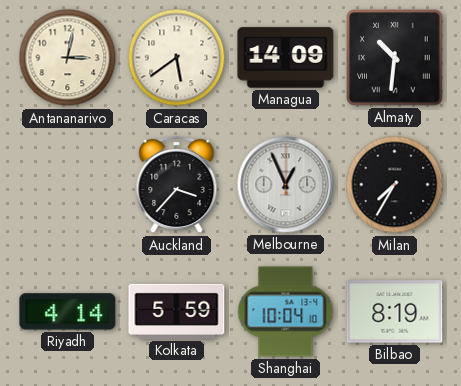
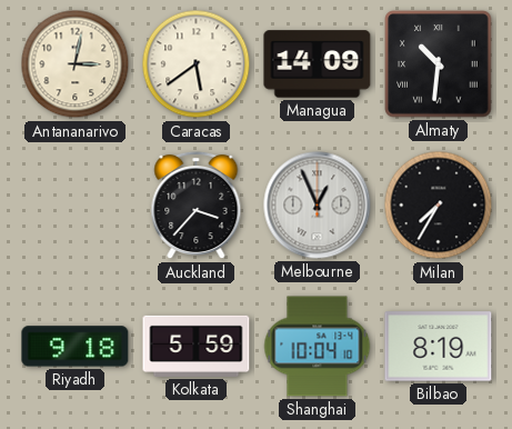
Riyadh: 4:14 -> 9:18
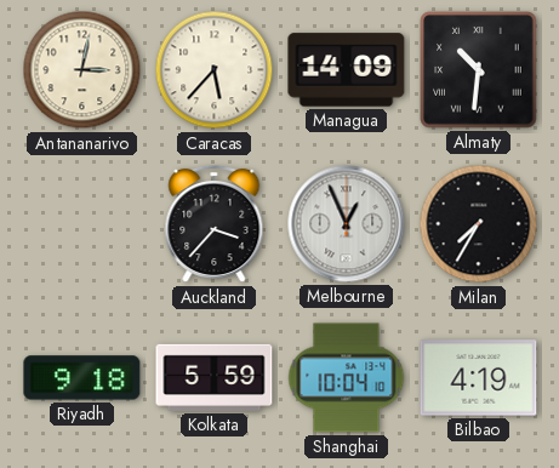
Caracas: 5:39 -> 5:37
Bilbao: 8:19 -> 4:19
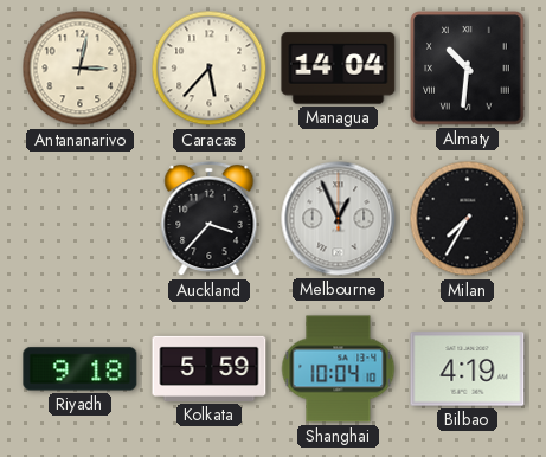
Managua: 14:09 -> 14:04
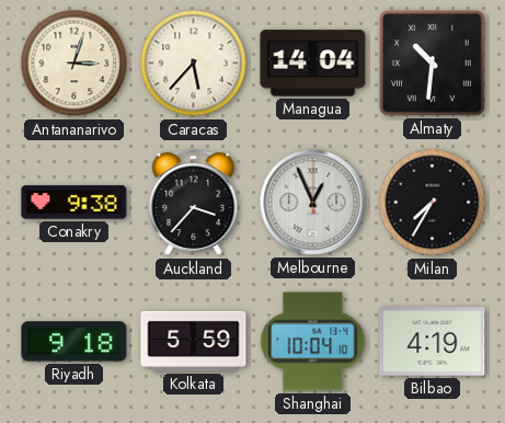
Antananarivo: 3:02 -> 3:03
Conakry: none -> 9:38
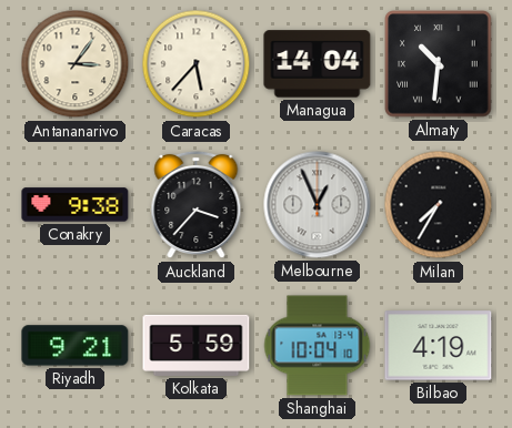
Antananarivo: 3:03 -> 3:06
Riyadh: 9:18 -> 9:21
